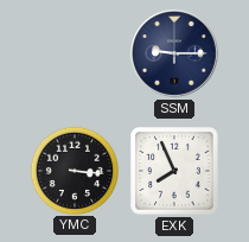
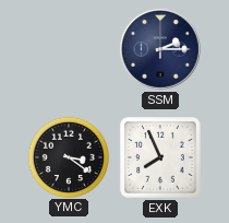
SSM: 9:15 -> 2:15
YMC: 3:16 -> 3:21
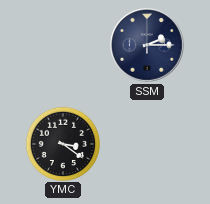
EXK: 7:56 -> none
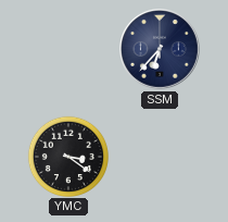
SSM: 2:15 -> 6:37
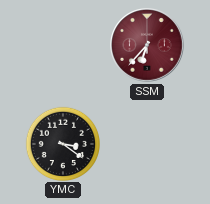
SSM dial: navy -> burgundy
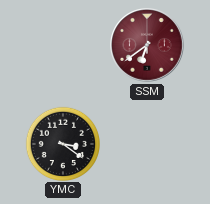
SSM: 6:37 -> 6:39
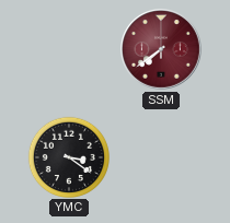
SSM: 6:39 -> 7:39
